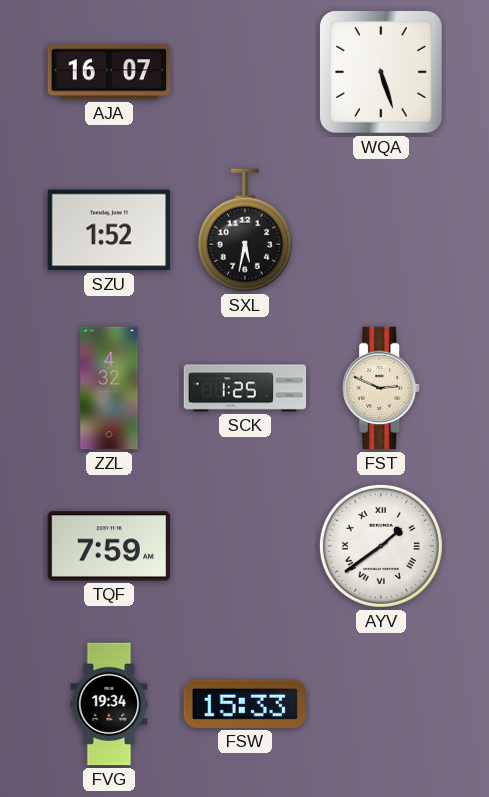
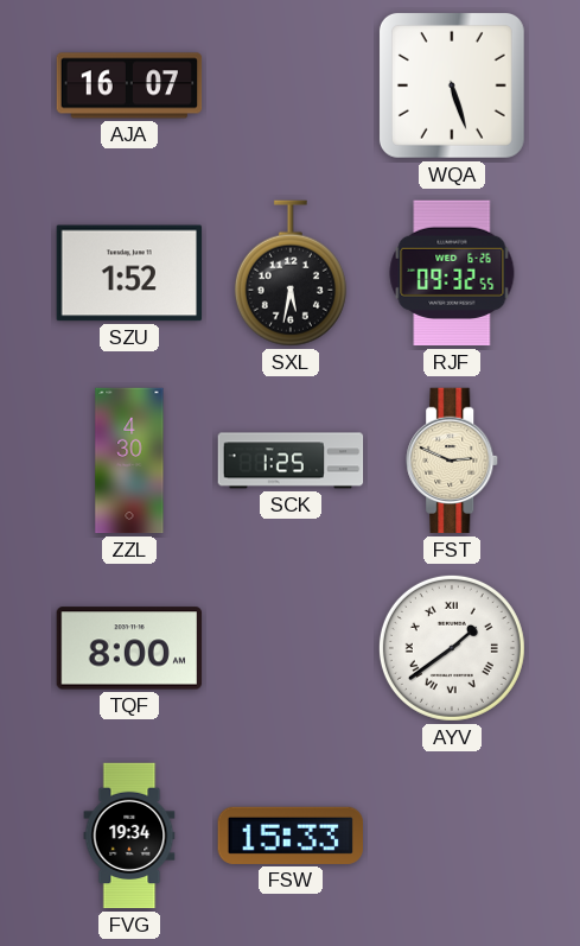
RJF: none -> 09:32
ZZL: 4:32 -> 4:30
TQF: 7:59 -> 8:00
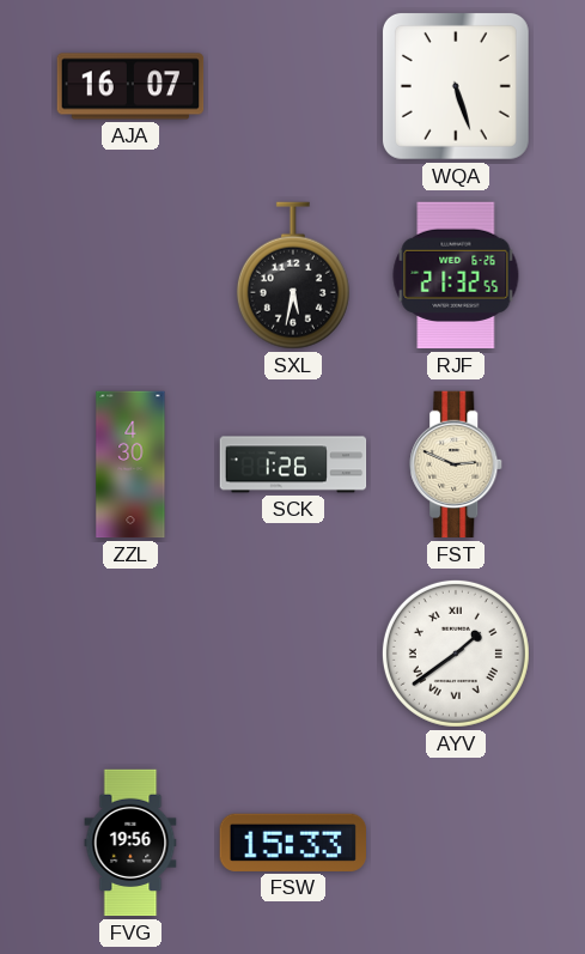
SZU: 1:52 -> none
RJF: 09:32 -> 21:32
SCK: 1:25 -> 1:26
TQF: 8:00 -> none
FVG: 19:34 -> 19:56
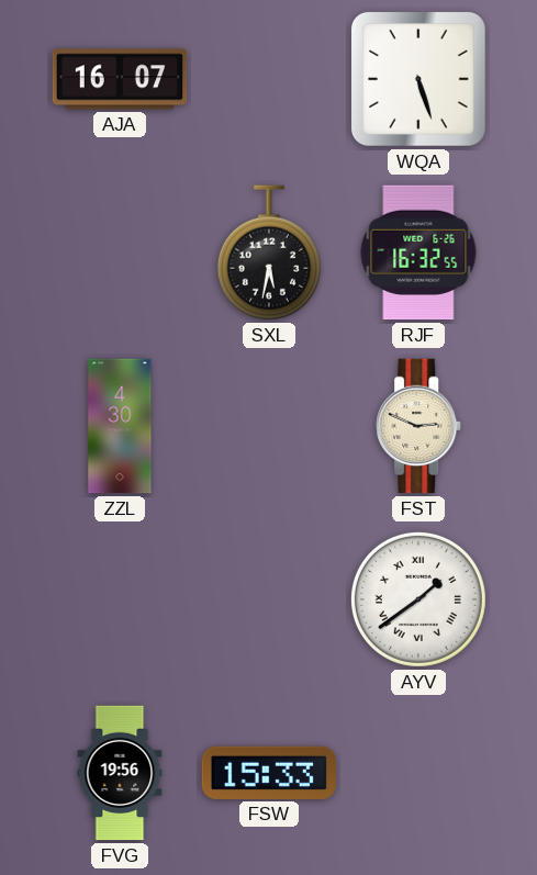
RJF: 21:32 -> 16:32
SCK: 1:26 -> none
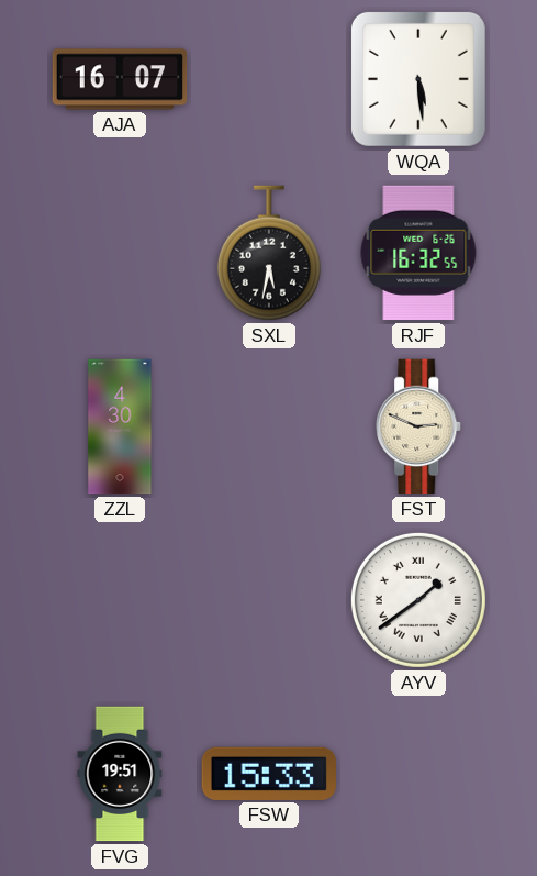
WQA: 5:27 -> 5:29
FVG: 19:56 -> 19:51
